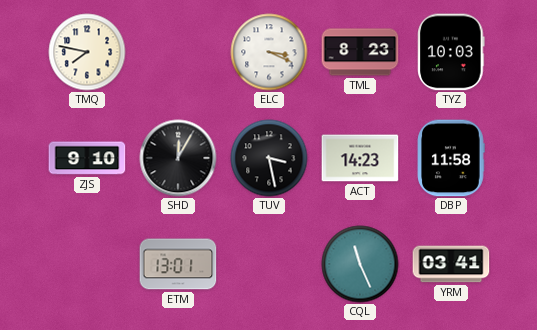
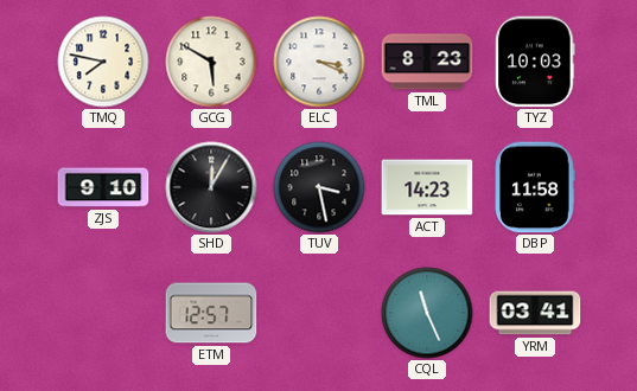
GCG: none -> 5:50
ETM: 13:01 -> 12:57
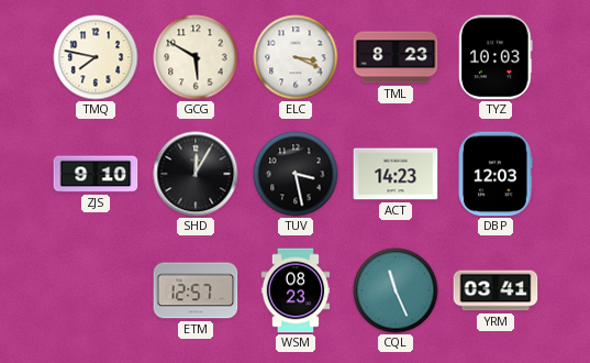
DBP: 11:58 -> 12:03
WSM: none -> 08:23
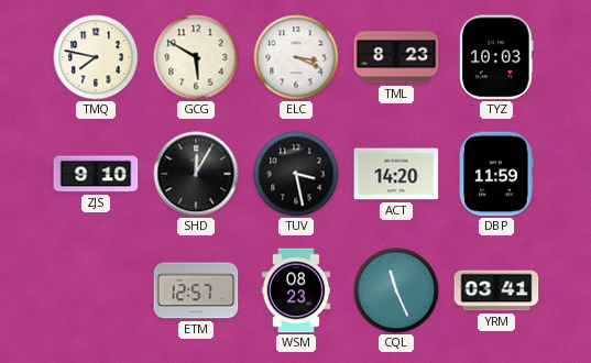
ACT: 14:23 -> 14:20
DBP: 12:03 -> 11:59
